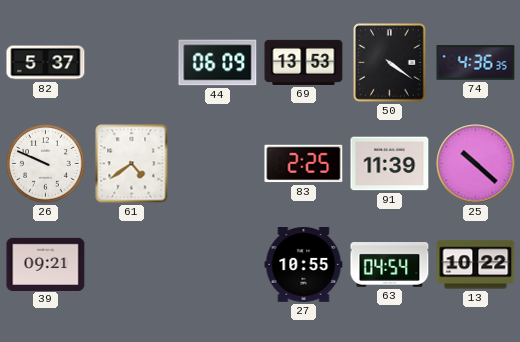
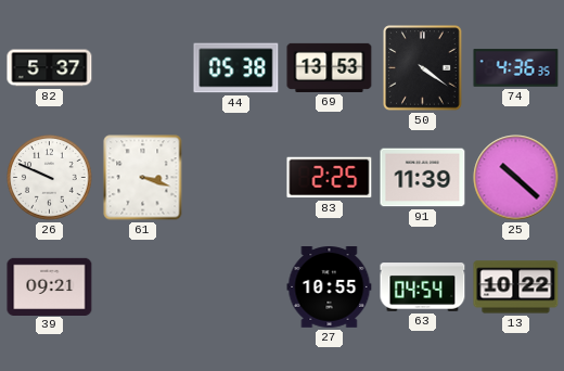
44: 06:09 -> 05:38
61: 4:39 -> 3:18
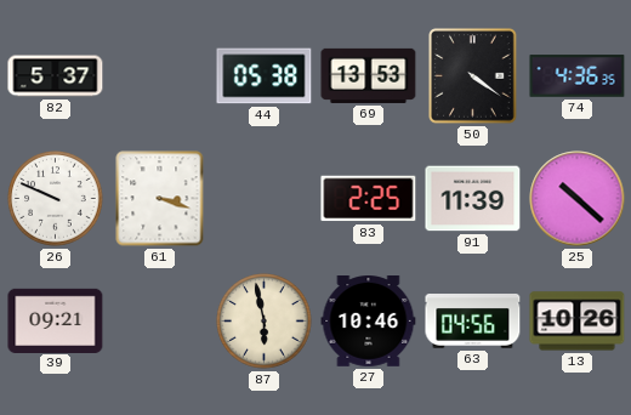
87: none -> 5:58
27: 10:55 -> 10:46
63: 04:54 -> 04:56
13: 10:22 -> 10:26
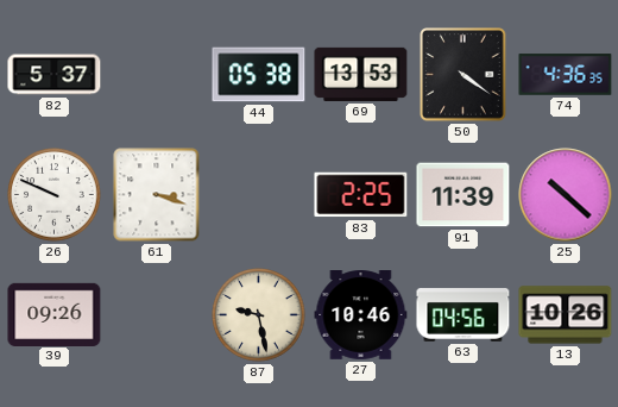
39: 09:21 -> 09:26
87: 5:58 -> 9:28
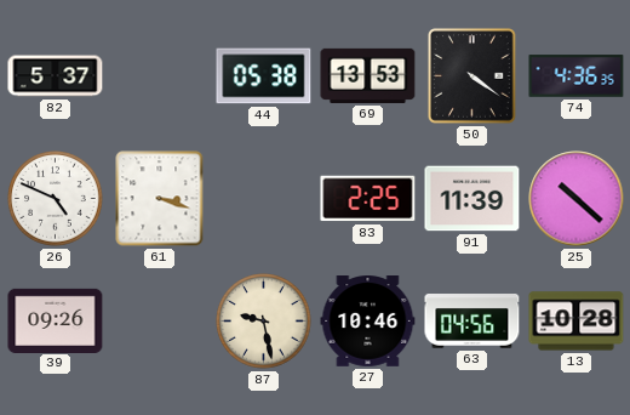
26: 9:49 -> 4:49
13: 10:26 -> 10:28
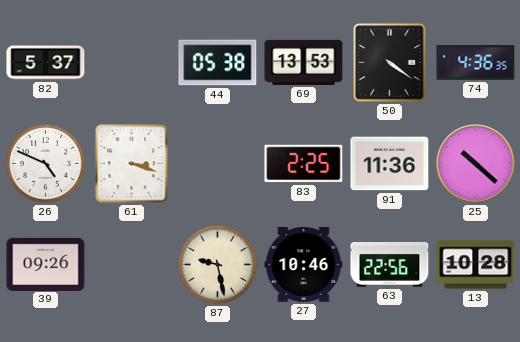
91: 11:39 -> 11:36
63: 04:56 -> 22:56
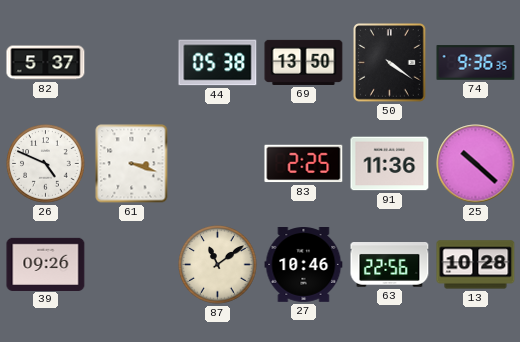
69: 13:53 -> 13:50
74: 4:36 -> 9:36
87: 9:28 -> 11:09
